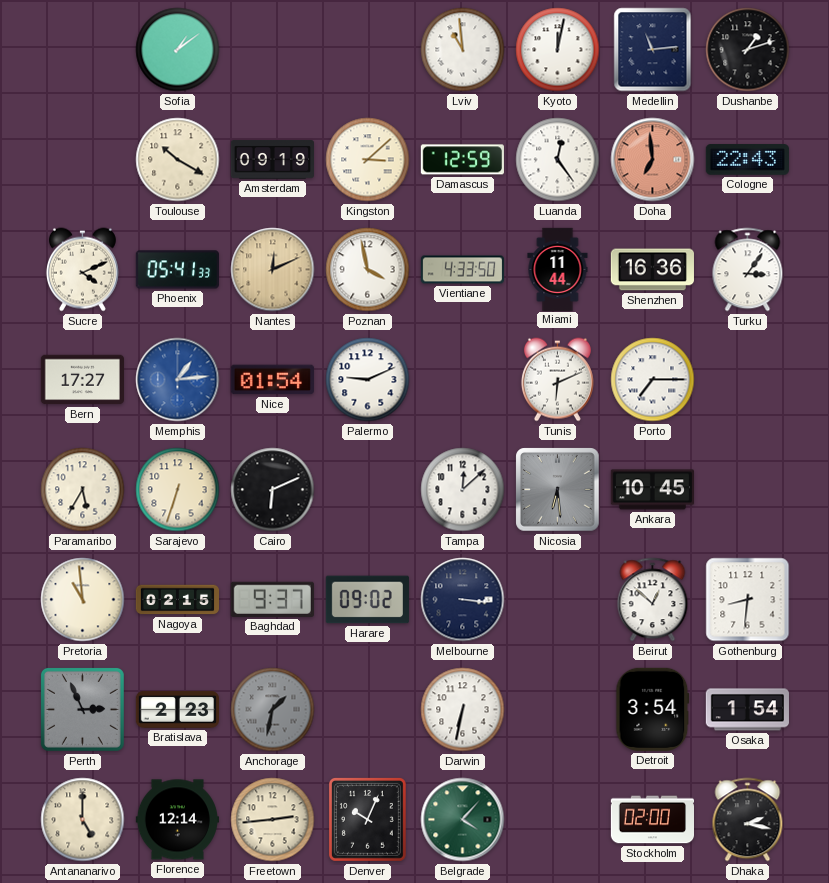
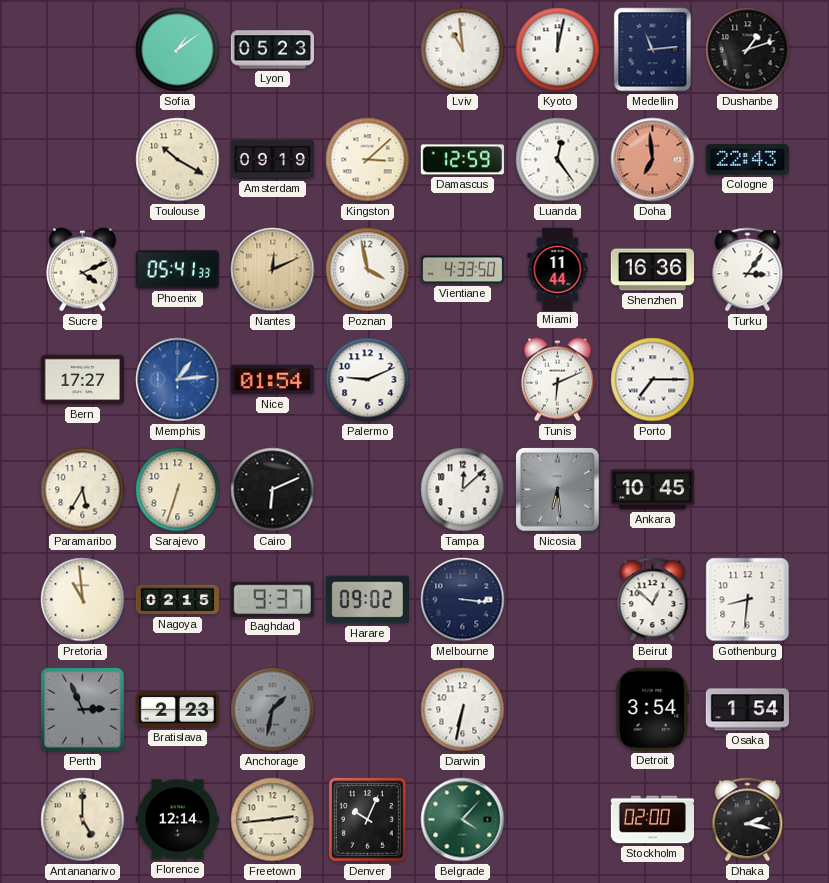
Lyon: none -> 05:23
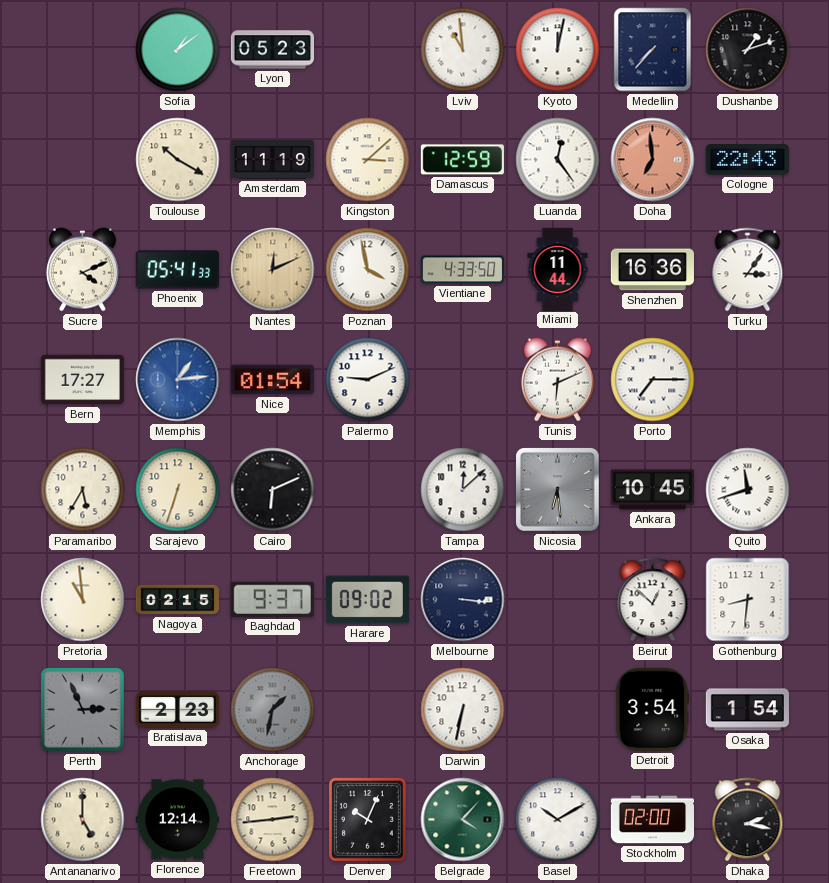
Medellin: 11:14 -> 7:37
Amsterdam: 09:19 -> 11:19
Quito: none -> 11:42
Basel: none -> 10:10
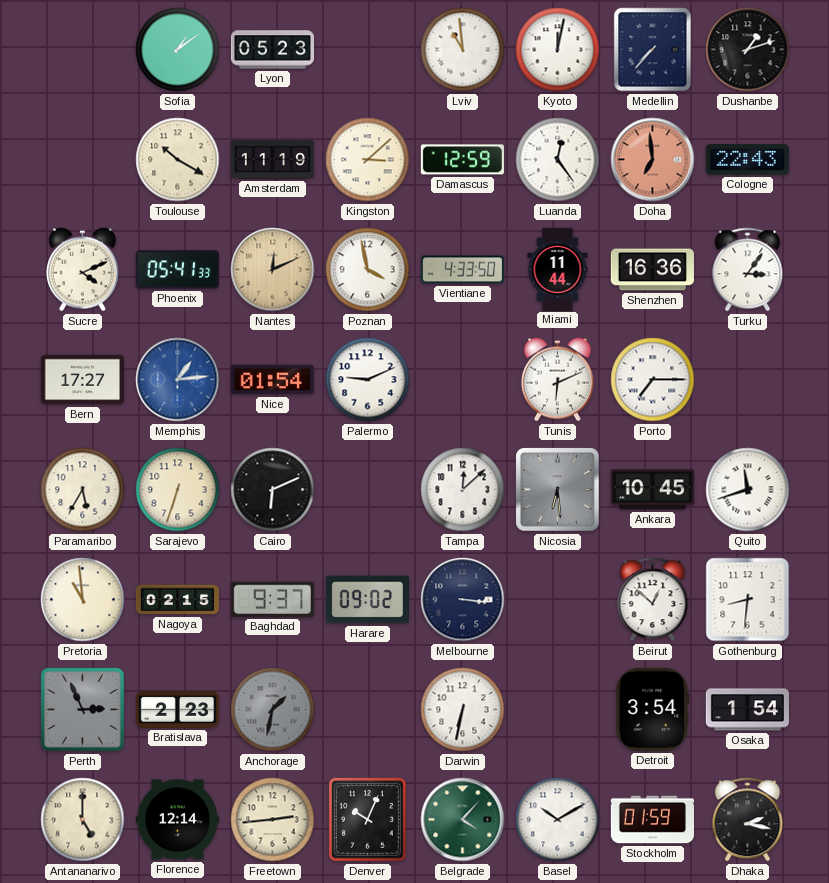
Stockholm: 02:00 -> 01:59
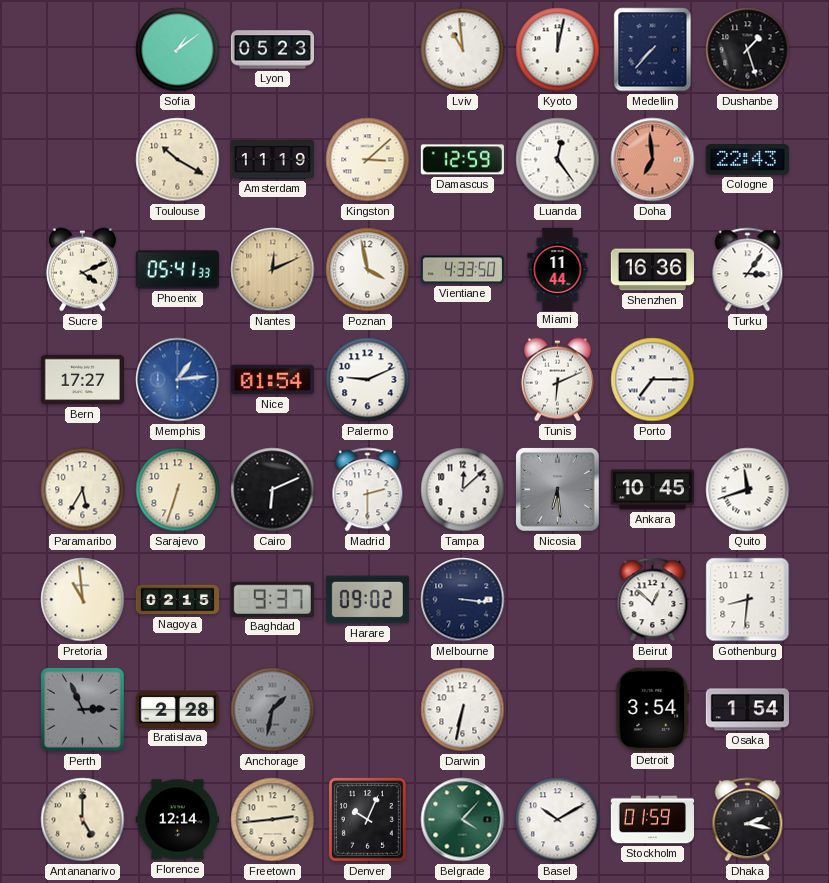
Dushanbe: 1:12 -> 1:27
Madrid: none -> 2:30
Bratislava: 2:23 -> 2:28
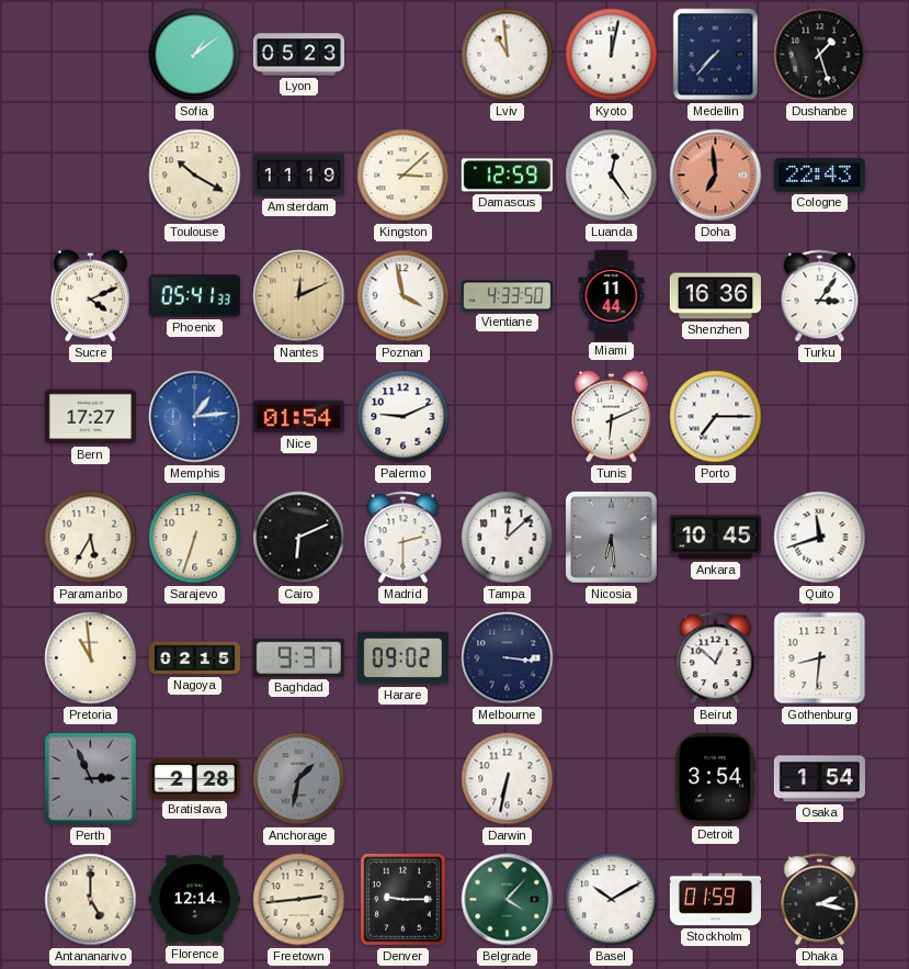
Denver: 10:04 -> 9:15
